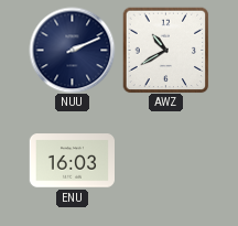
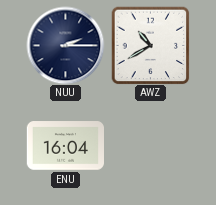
NUU: 2:11 -> 2:15
ENU: 16:03 -> 16:04
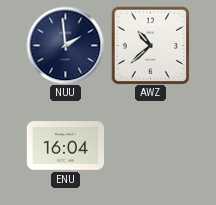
NUU: 2:15 -> 1:59
AWZ: 10:40 -> 10:38
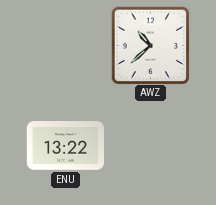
NUU: 1:59 -> none
ENU: 16:04 -> 13:22
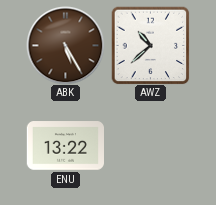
ABK: none -> 5:25
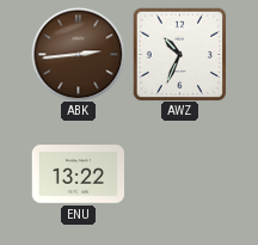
ABK: 5:25 -> 2:44
AWZ: 10:38 -> 10:34
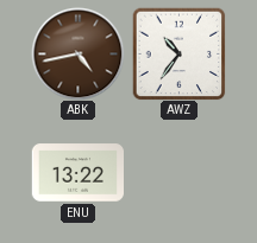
ABK: 2:44 -> 4:43
AWZ: 10:34 -> 10:36
